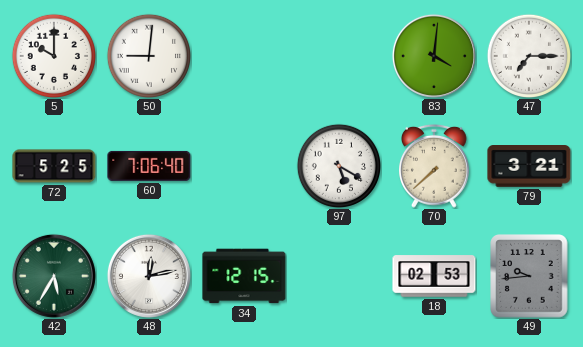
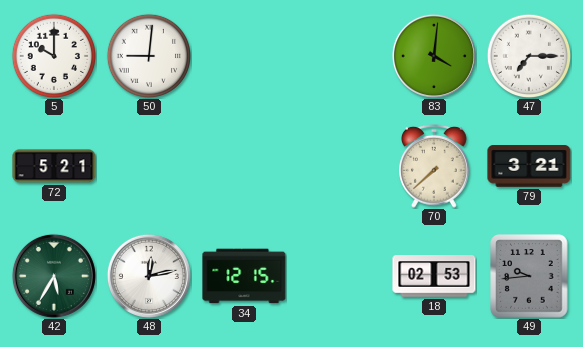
72: 5:25 -> 5:21
60: 7:06 -> none
97: 5:20 -> none
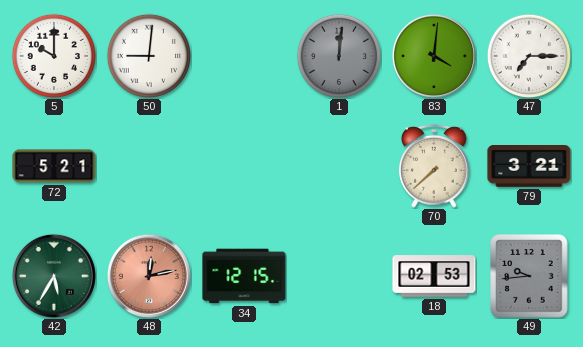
1: none -> 12:01
48 dial: white -> salmon
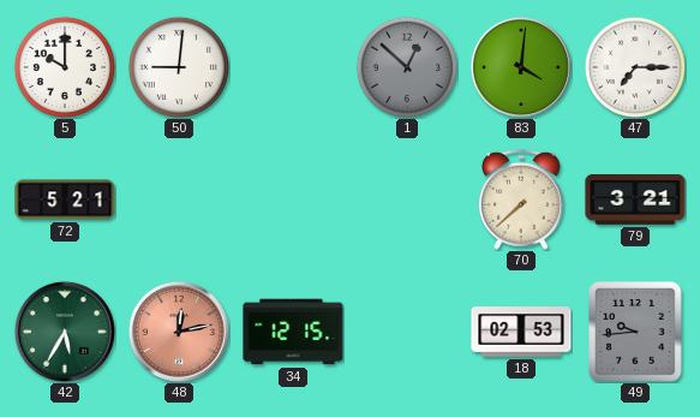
1: 12:01 -> 12:52
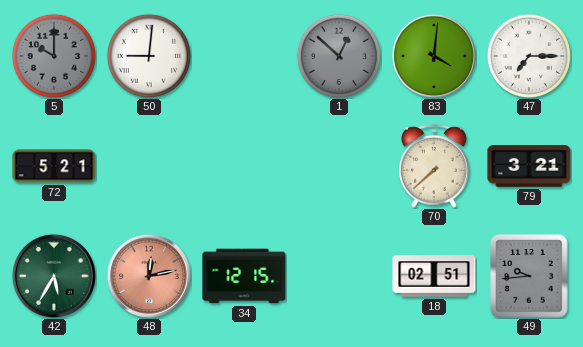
5 dial: white -> grey
18: 02:53 -> 02:51
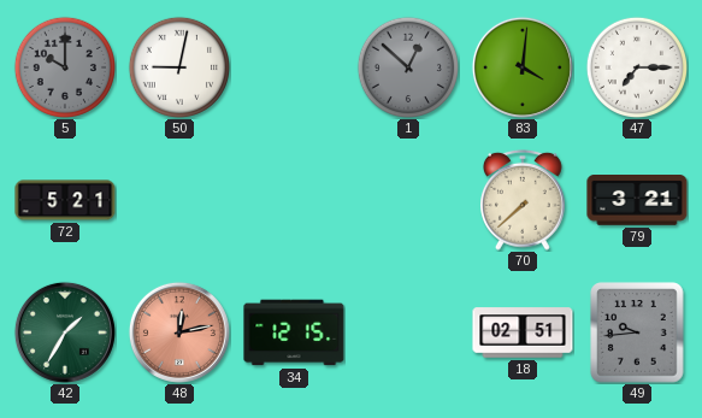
50: 9:01 -> 9:02
42: 5:35 -> 1:35
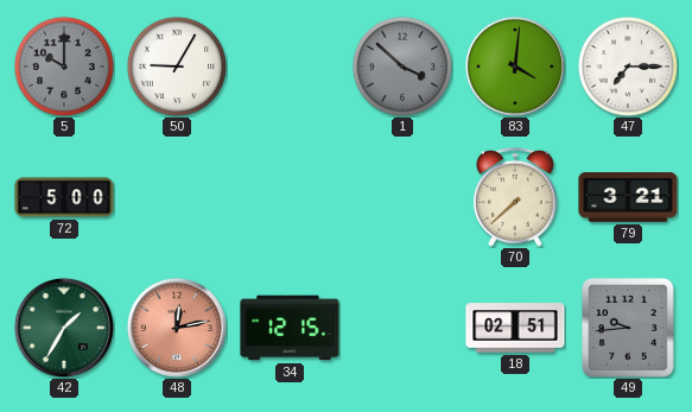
50: 9:02 -> 9:05
1: 12:52 -> 3:52
72: 5:21 -> 5:00
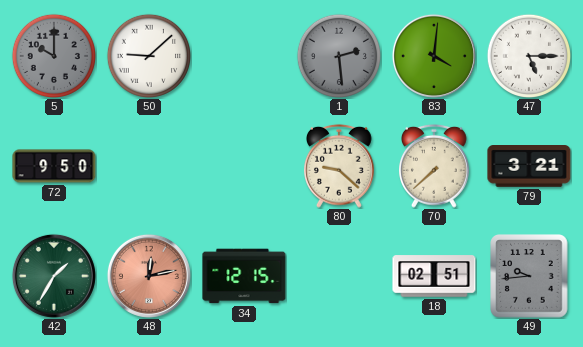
50: 9:05 -> 9:08
1: 3:52 -> 2:29
47: 7:15 -> 5:15
72: 5:00 -> 9:50
80: none -> 9:22
